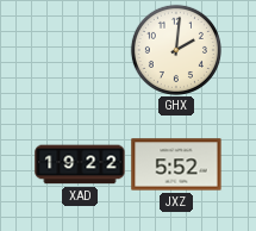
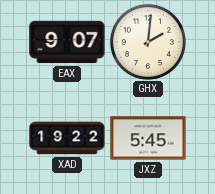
EAX: none -> 9:07
JXZ: 5:52 -> 5:45
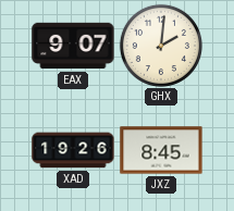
XAD: 19:22 -> 19:26
JXZ: 5:45 -> 8:45
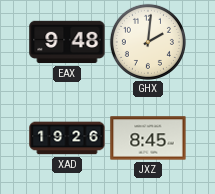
EAX: 9:07 -> 9:48
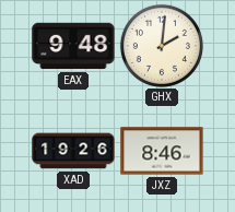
JXZ: 8:45 -> 8:46
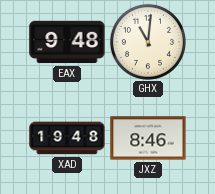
GHX: 2:01 -> 11:01
XAD: 19:26 -> 19:48
